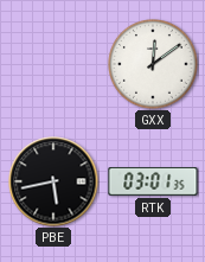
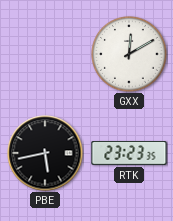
GXX: 12:09 -> 12:10
RTK: 03:01 -> 23:23
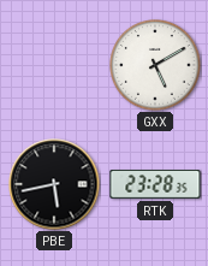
GXX: 12:10 -> 5:10
RTK: 23:23 -> 23:28
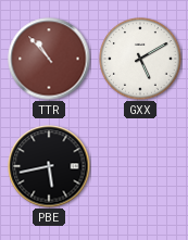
TTR: none -> 10:53
RTK: 23:28 -> none
